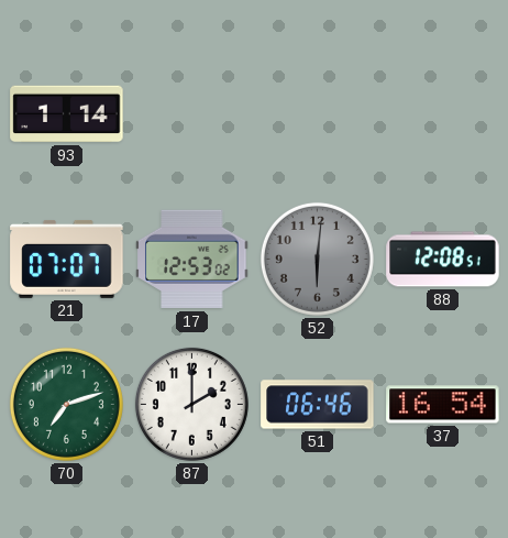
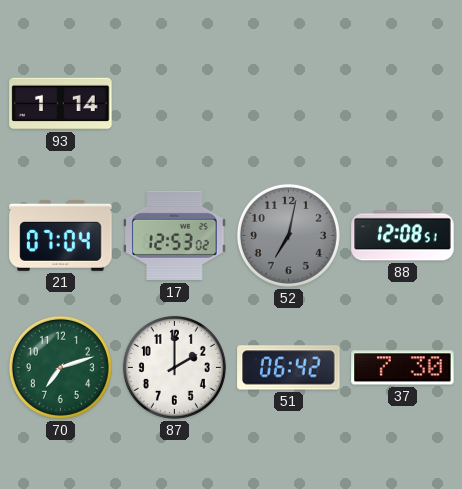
21: 07:07 -> 07:04
52: 6:01 -> 7:02
51: 06:46 -> 06:42
37: 16:54 -> 7:30
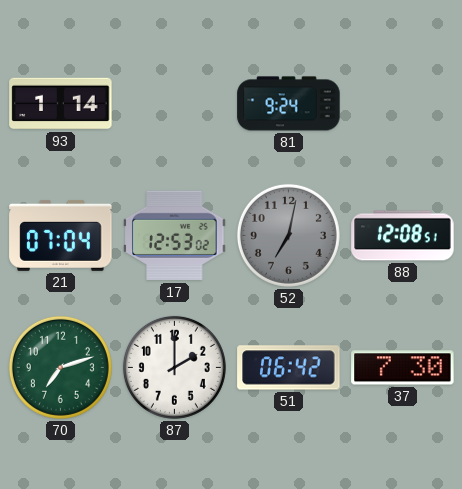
81: none -> 9:24
